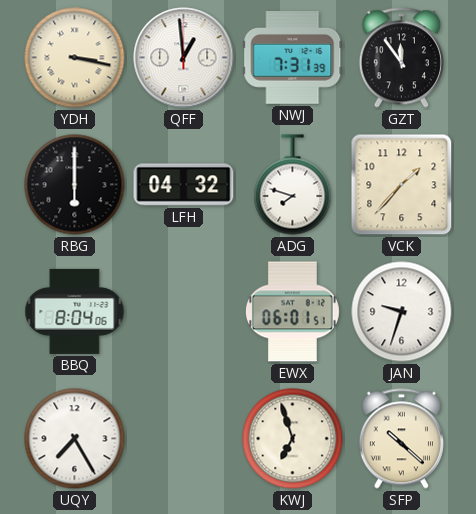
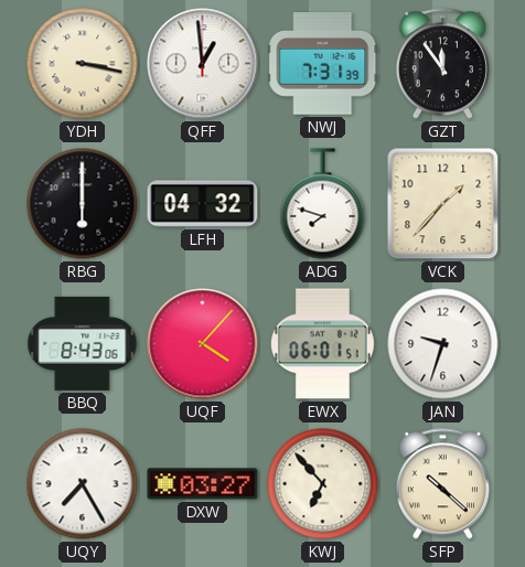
BBQ: 8:04 -> 8:43
UQF: none -> 4:07
DXW: none -> 03:27
KWJ: 6:57 -> 6:53
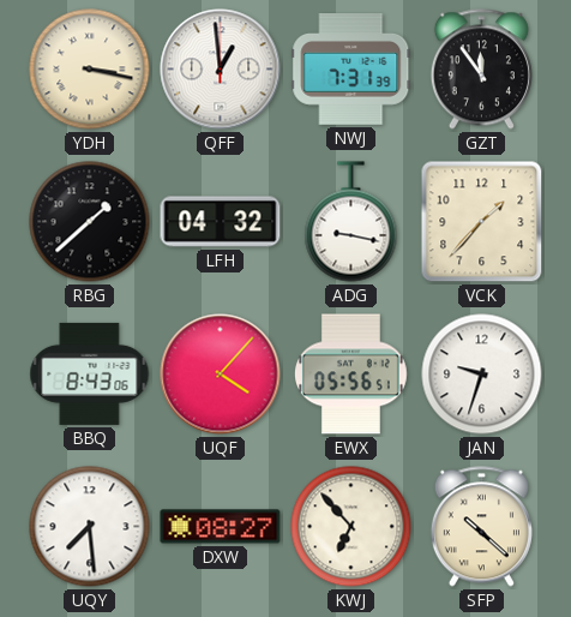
RBG: 6:00 -> 1:38
ADG: 7:48 -> 9:17
EWX: 06:01 -> 05:56
UQY: 7:25 -> 7:29
DXW: 03:27 -> 08:27
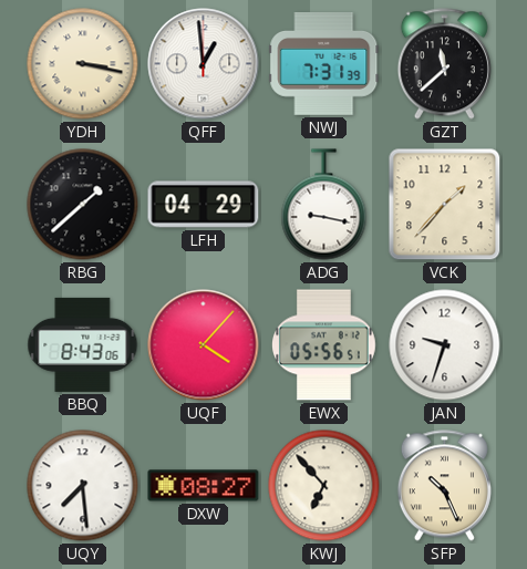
GZT: 11:54 -> 11:38
LFH: 04:32 -> 04:29
SFP: 10:22 -> 10:26
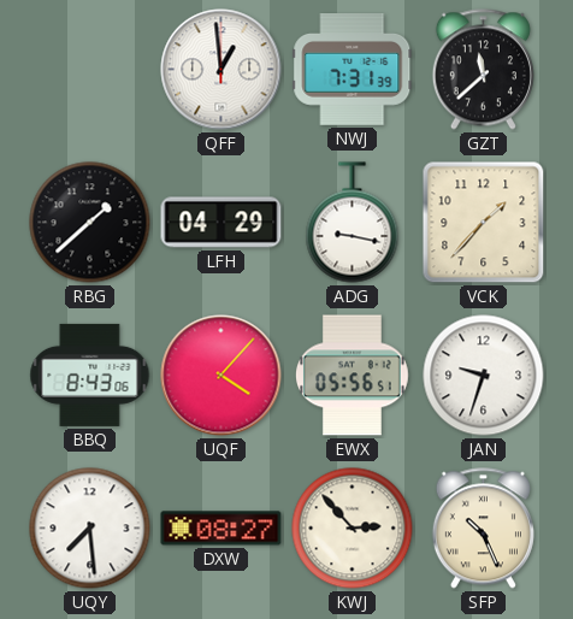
YDH: 3:17 -> none
KWJ: 6:53 -> 2:53
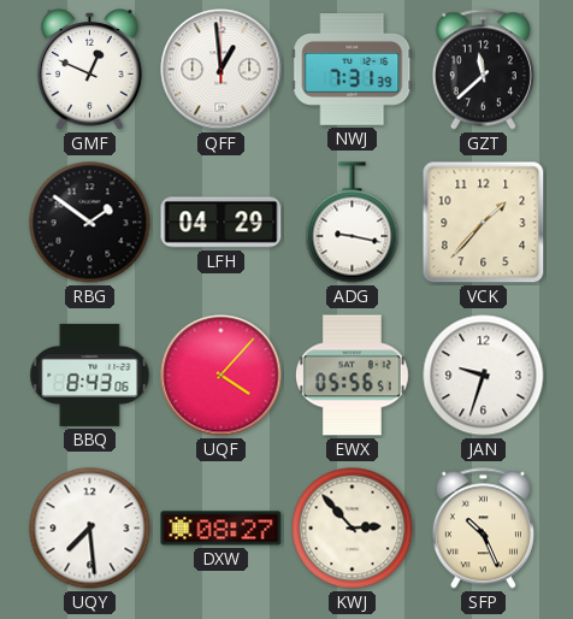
GMF: none -> 12:49
RBG: 1:38 -> 1:51
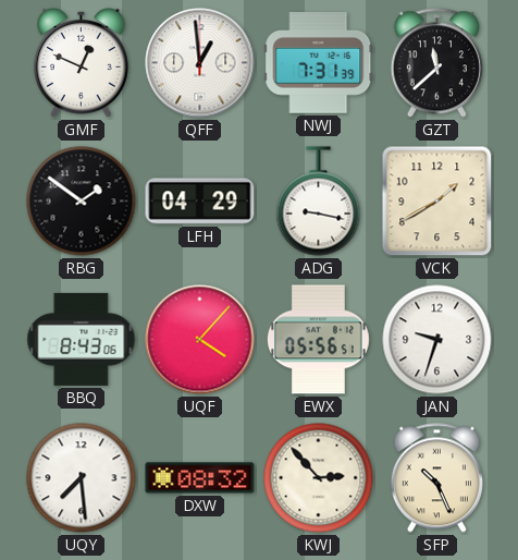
VCK: 1:37 -> 1:40
DXW: 08:27 -> 08:32
